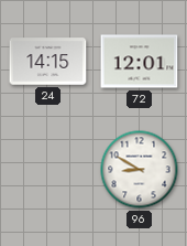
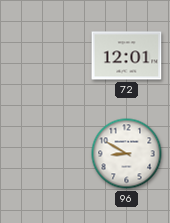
24: 14:15 -> none
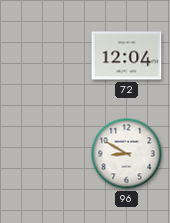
72: 12:01 -> 12:04
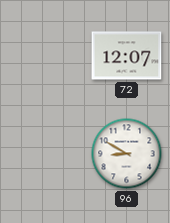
72: 12:04 -> 12:07
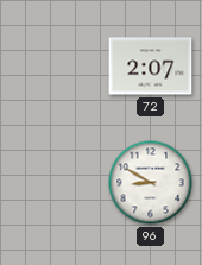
72: 12:07 -> 2:07
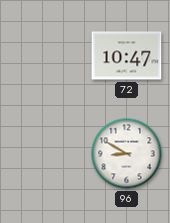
72: 2:07 -> 10:47
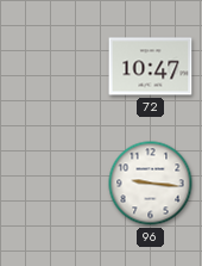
96: 8:50 -> 9:16
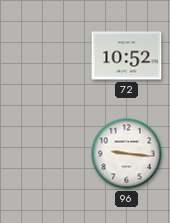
72: 10:47 -> 10:52
